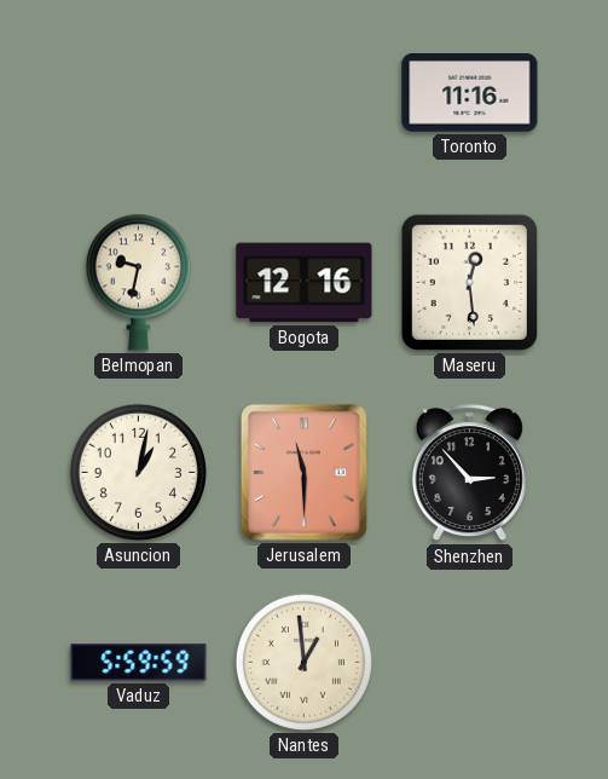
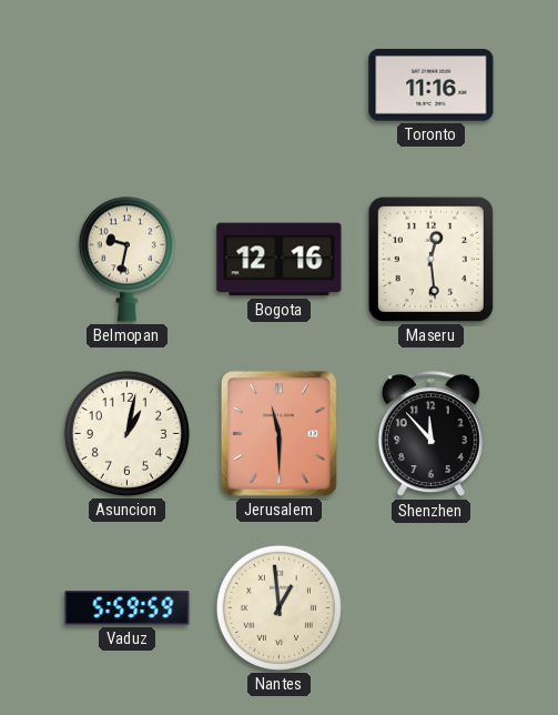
Shenzhen: 2:53 -> 11:53
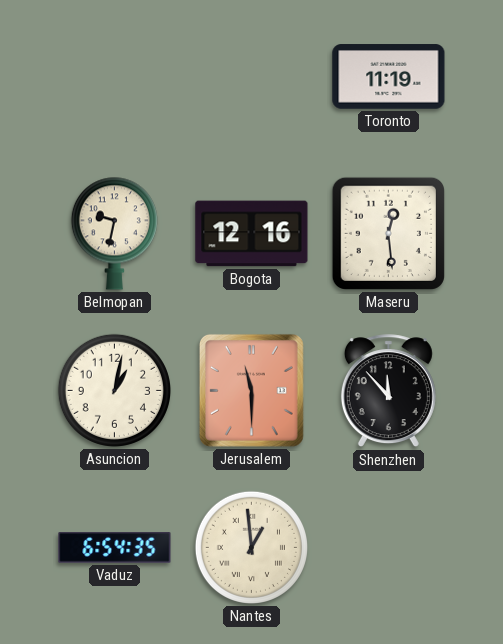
Toronto: 11:16 -> 11:19
Vaduz: 5:59 -> 6:54
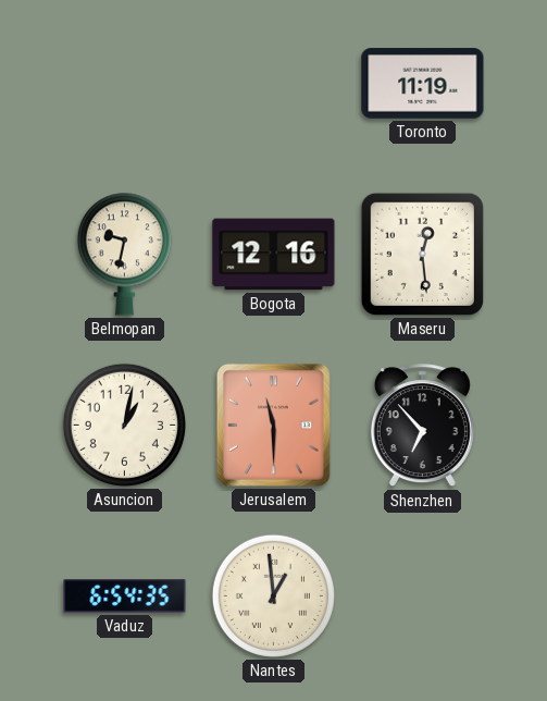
Shenzhen: 11:53 -> 6:53
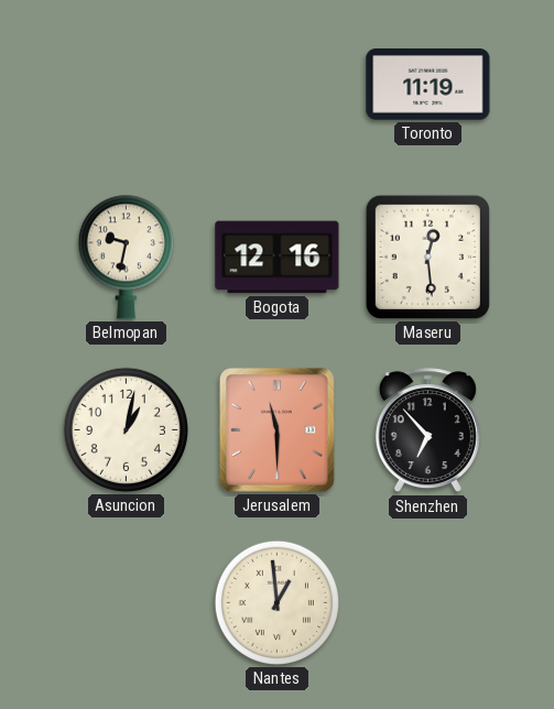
Vaduz: 6:54 -> none
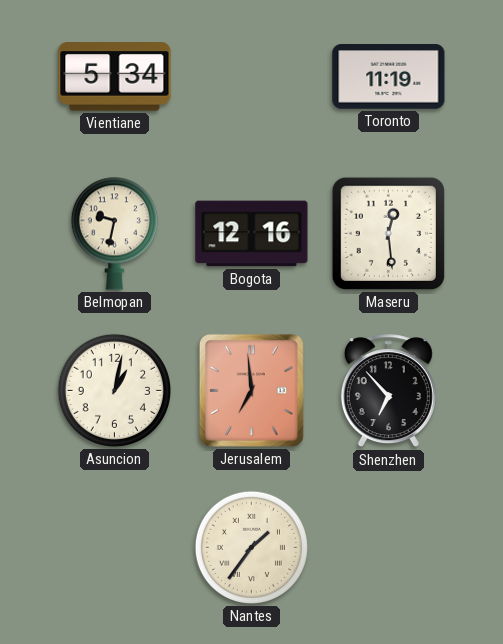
Vientiane: none -> 5:34
Jerusalem: 11:30 -> 6:59
Nantes: 12:59 -> 1:36
